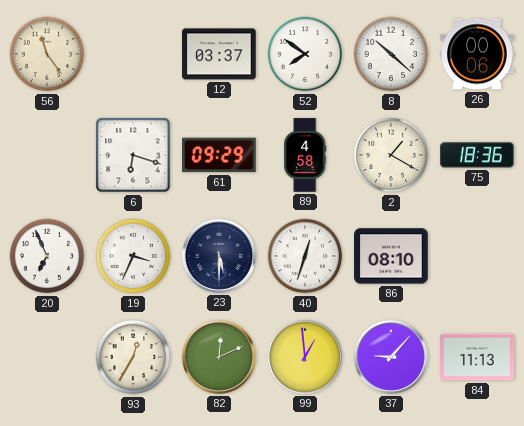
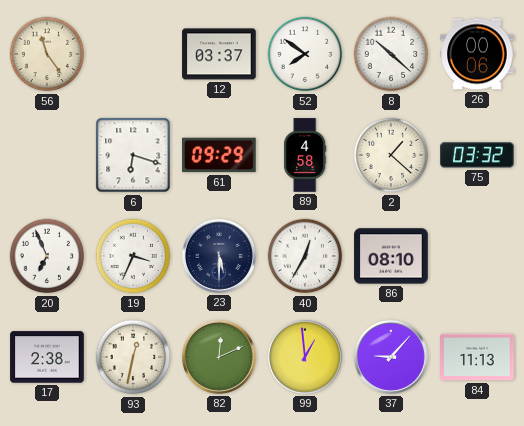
2: 1:20 -> 1:22
75: 18:36 -> 03:32
40: 12:33 -> 12:35
17: none -> 2:38
93: 12:35 -> 12:32
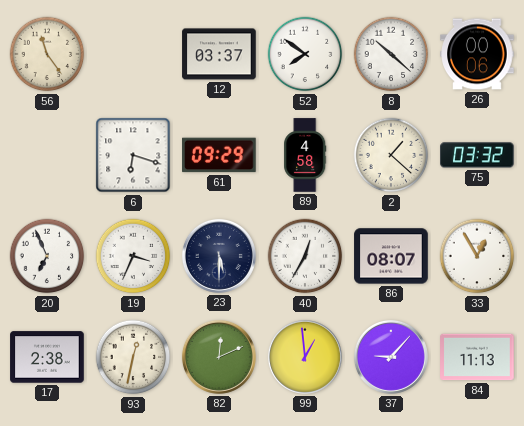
86: 08:10 -> 08:07
33: none -> 12:55
